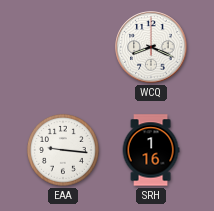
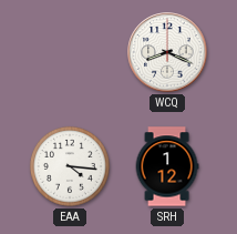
EAA: 9:16 -> 4:16
SRH: 1:16 -> 1:12
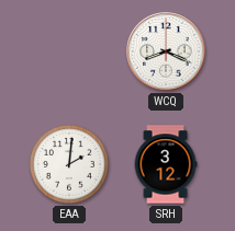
EAA: 4:16 -> 2:01
SRH: 1:12 -> 3:12
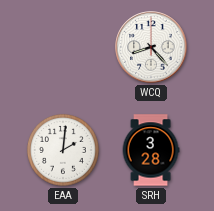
WCQ: 8:19 -> 8:23
SRH: 3:12 -> 3:28
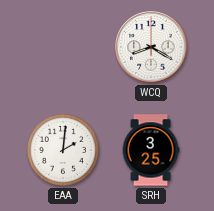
WCQ: 8:23 -> 8:20
SRH: 3:28 -> 3:25
